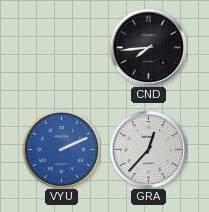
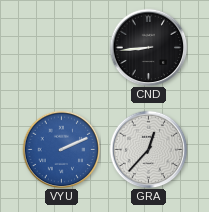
CND: 7:44 -> 8:44
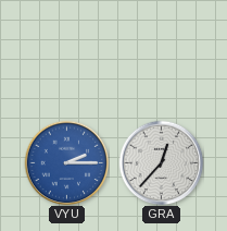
CND: 8:44 -> none
VYU: 2:11 -> 2:15
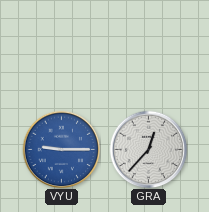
VYU: 2:15 -> 9:15
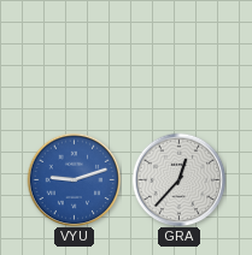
VYU: 9:15 -> 9:12
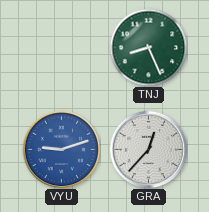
TNJ: none -> 8:26
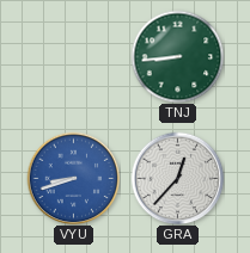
TNJ: 8:26 -> 8:44
VYU: 9:12 -> 8:42
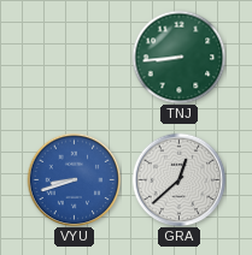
GRA: 12:37 -> 12:38
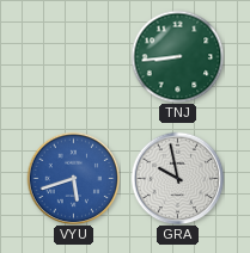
VYU: 8:42 -> 5:42
GRA: 12:38 -> 9:58
